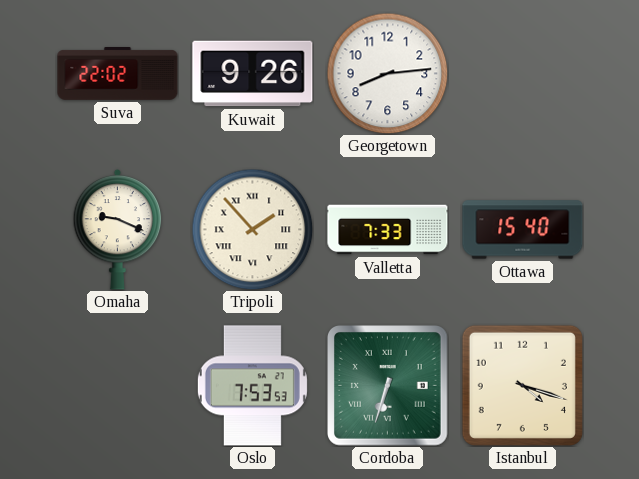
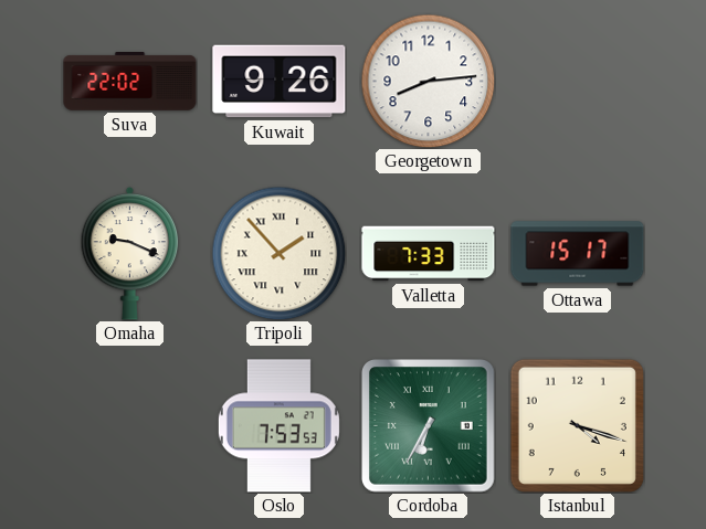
Ottawa: 15:40 -> 15:17
Cordoba: 6:33 -> 6:35
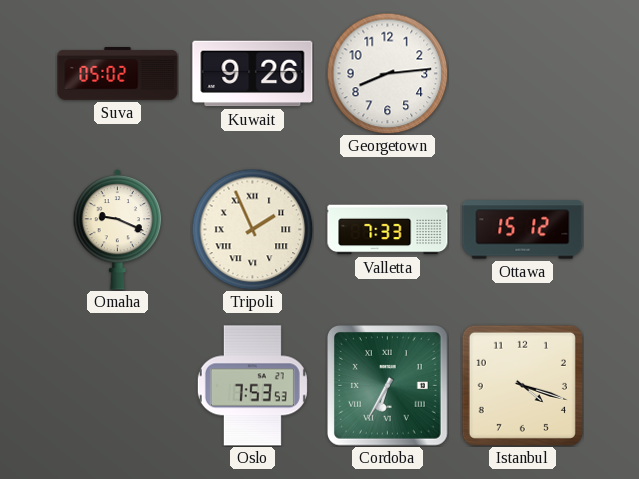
Suva: 22:02 -> 05:02
Tripoli: 1:53 -> 1:56
Ottawa: 15:17 -> 15:12
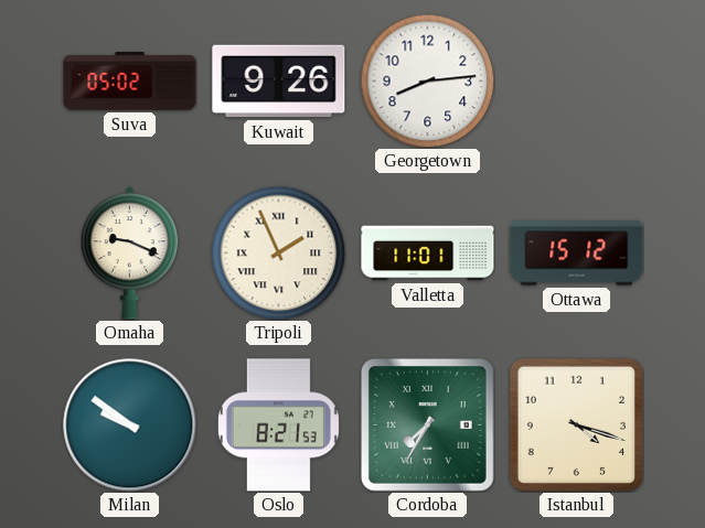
Valletta: 7:33 -> 11:01
Milan: none -> 9:51
Oslo: 7:53 -> 8:21
Cordoba: 6:35 -> 7:35
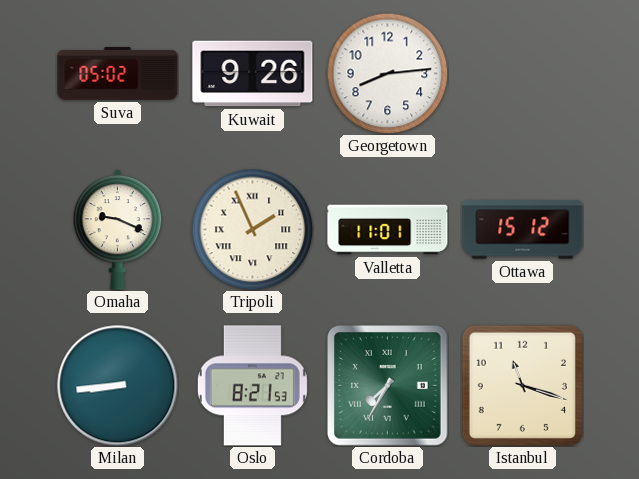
Milan: 9:51 -> 8:44
Istanbul: 4:18 -> 11:18
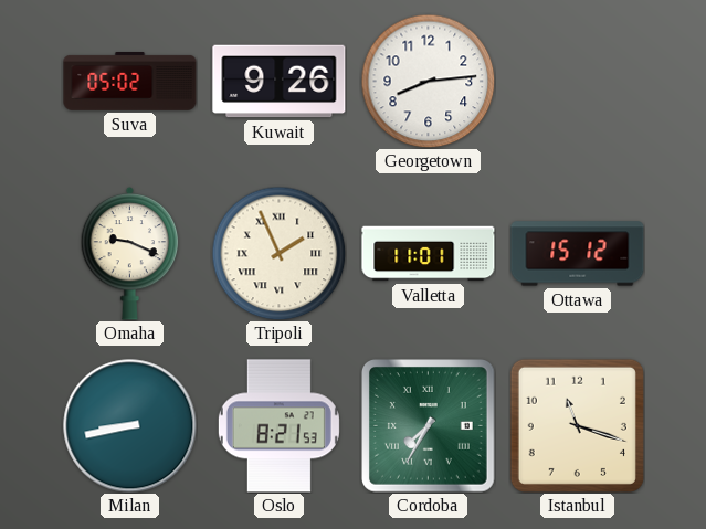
Milan: 8:44 -> 8:43
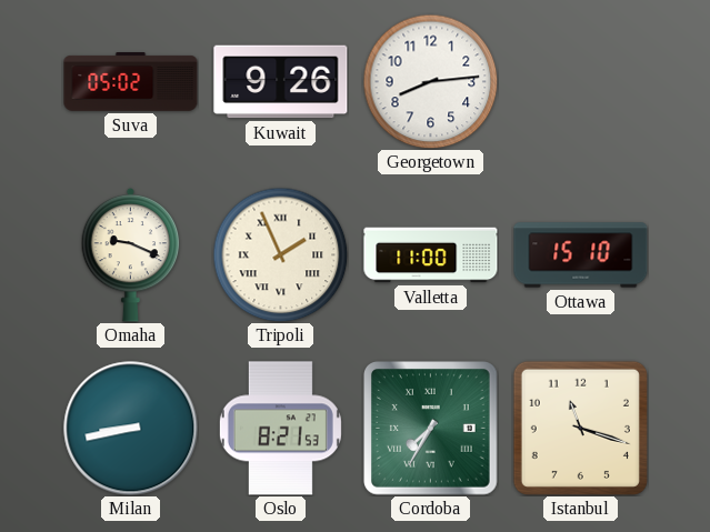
Valletta: 11:01 -> 11:00
Ottawa: 15:12 -> 15:10
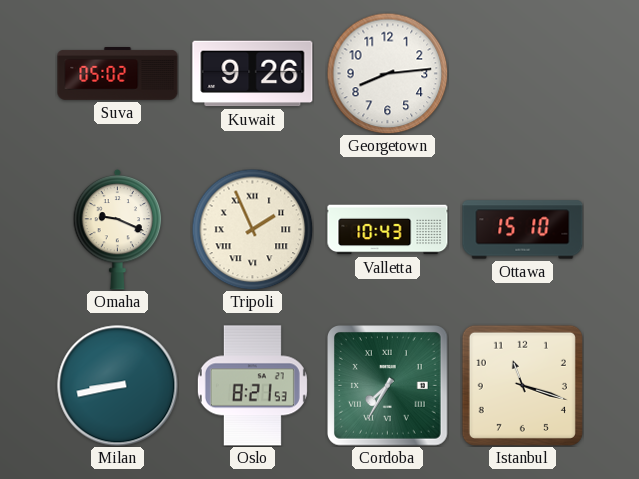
Valletta: 11:00 -> 10:43
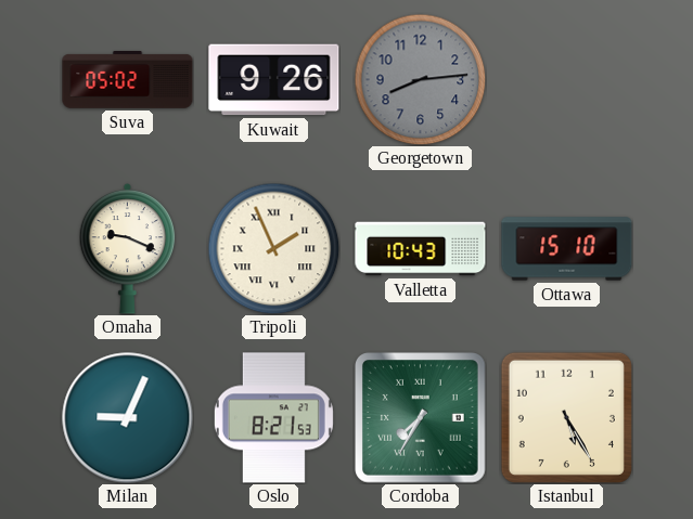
Georgetown dial: white -> grey
Milan: 8:43 -> 9:04
Istanbul: 11:18 -> 5:25
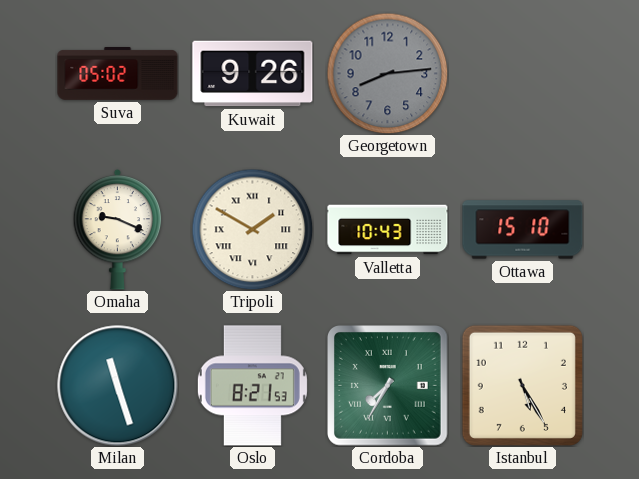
Tripoli: 1:56 -> 1:50
Milan: 9:04 -> 11:27
